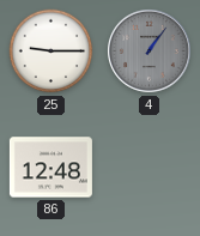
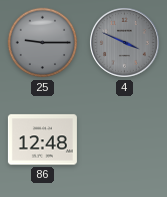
25 dial: white -> grey
4: 1:06 -> 3:49
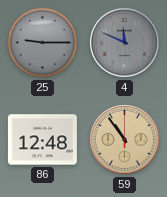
4: 3:49 -> 11:49
59: none -> 10:54
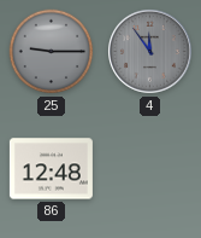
4: 11:49 -> 11:54
59: 10:54 -> none
